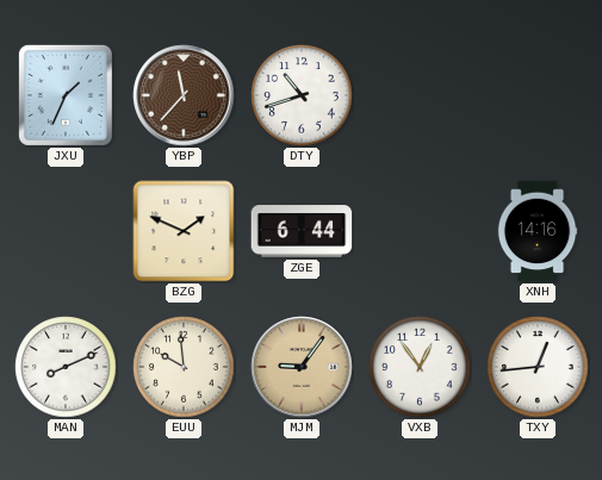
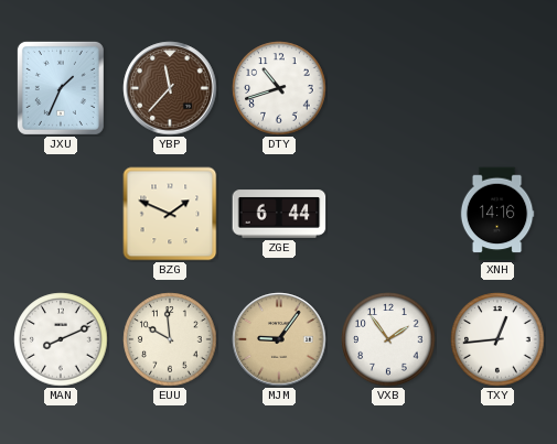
VXB: 12:54 -> 1:54
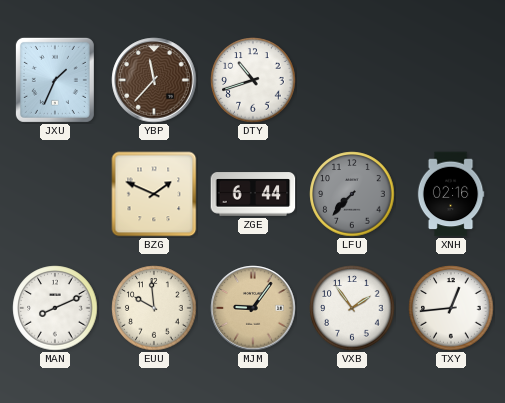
LFU: none -> 7:37
XNH: 14:16 -> 02:16
